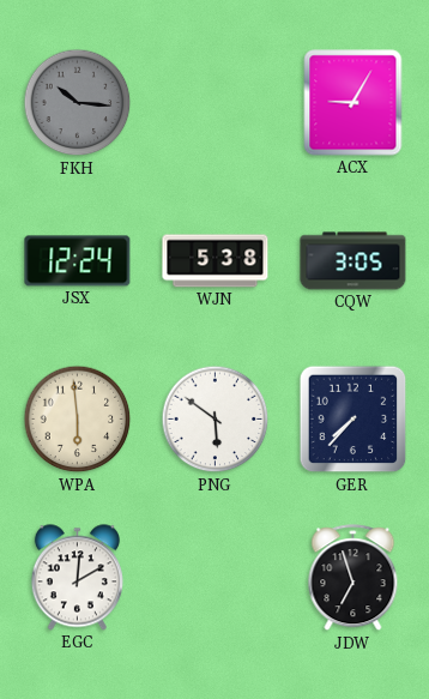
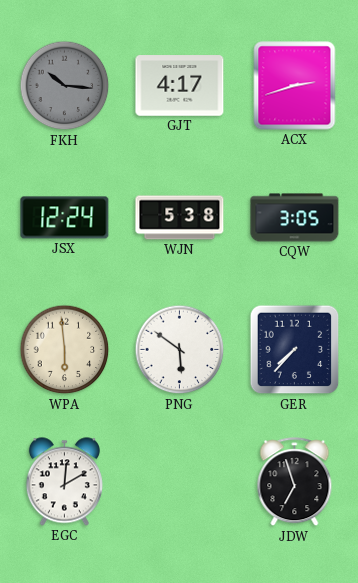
GJT: none -> 4:17
ACX: 9:05 -> 2:42
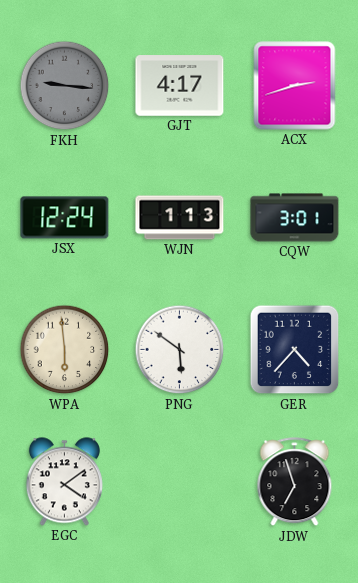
FKH: 10:16 -> 9:16
WJN: 5:38 -> 1:13
CQW: 3:05 -> 3:01
GER: 7:37 -> 4:37
EGC: 12:10 -> 4:09
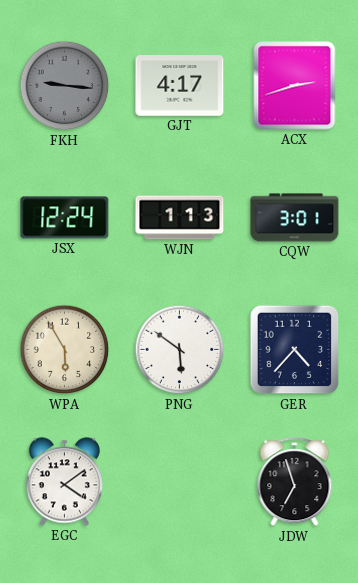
WPA: 5:59 -> 5:55
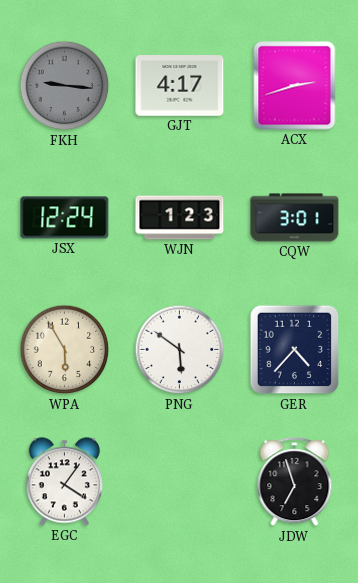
WJN: 1:13 -> 1:23
EGC: 4:09 -> 4:06
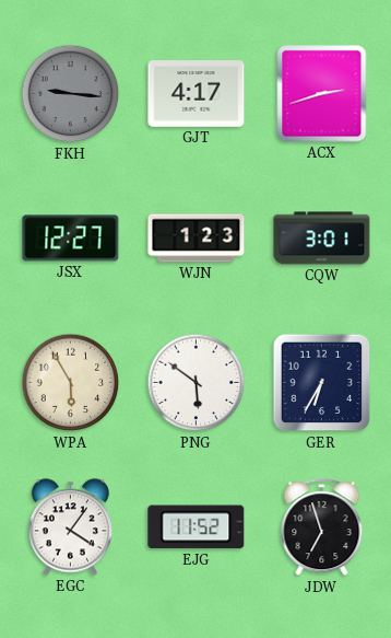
JSX: 12:24 -> 12:27
GER: 4:37 -> 6:35
EJG: none -> 11:52
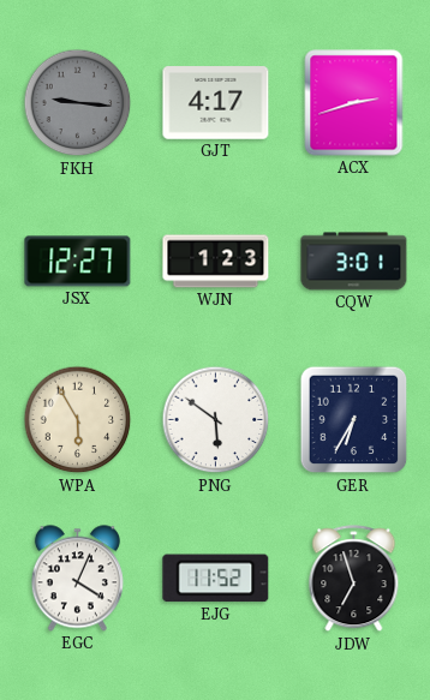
EGC: 4:06 -> 4:04
